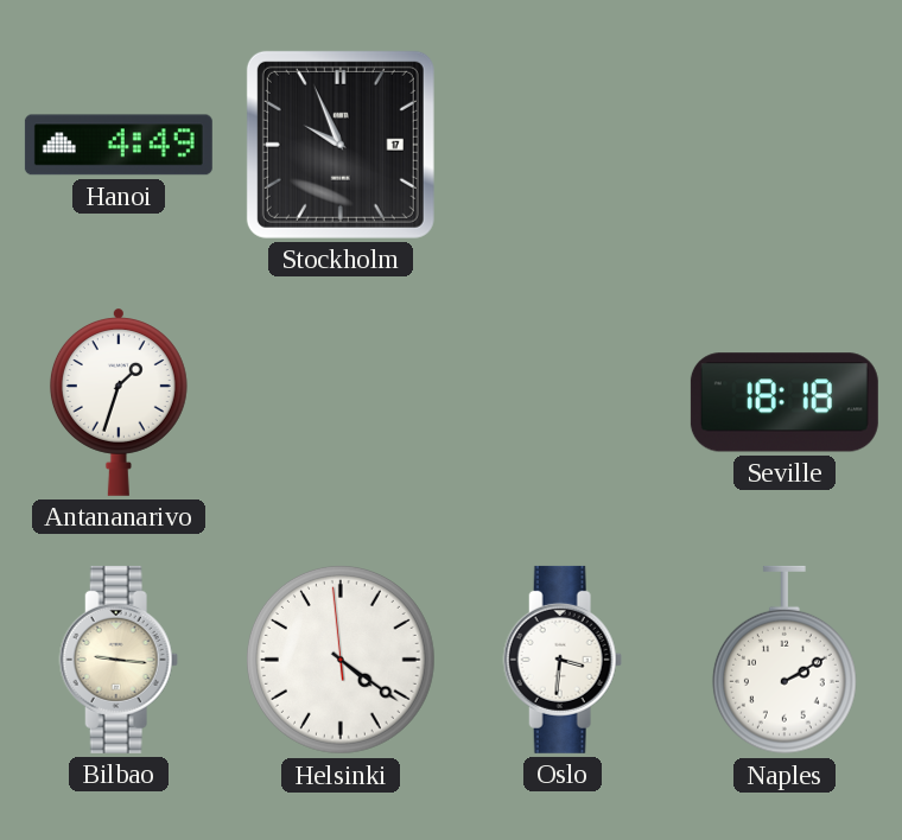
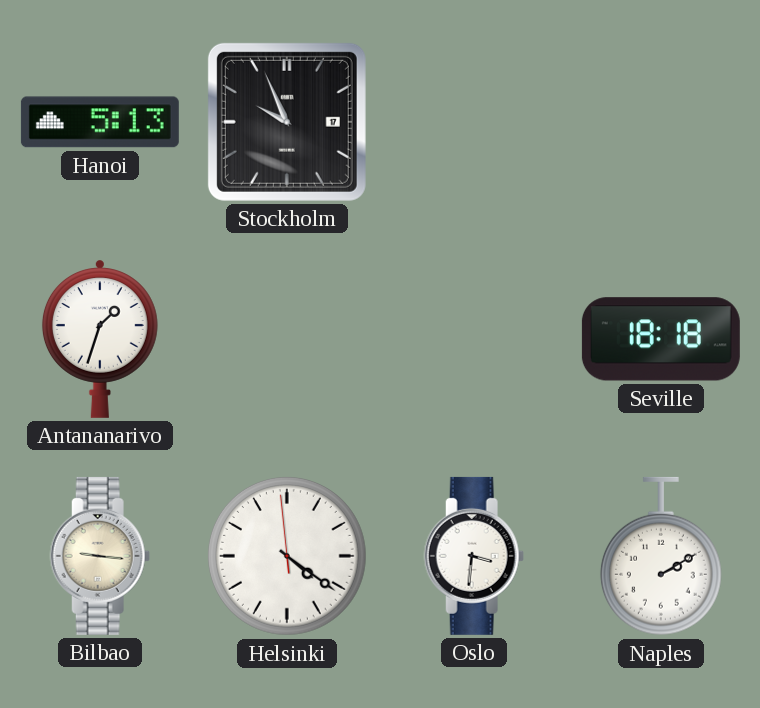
Hanoi: 4:49 -> 5:13
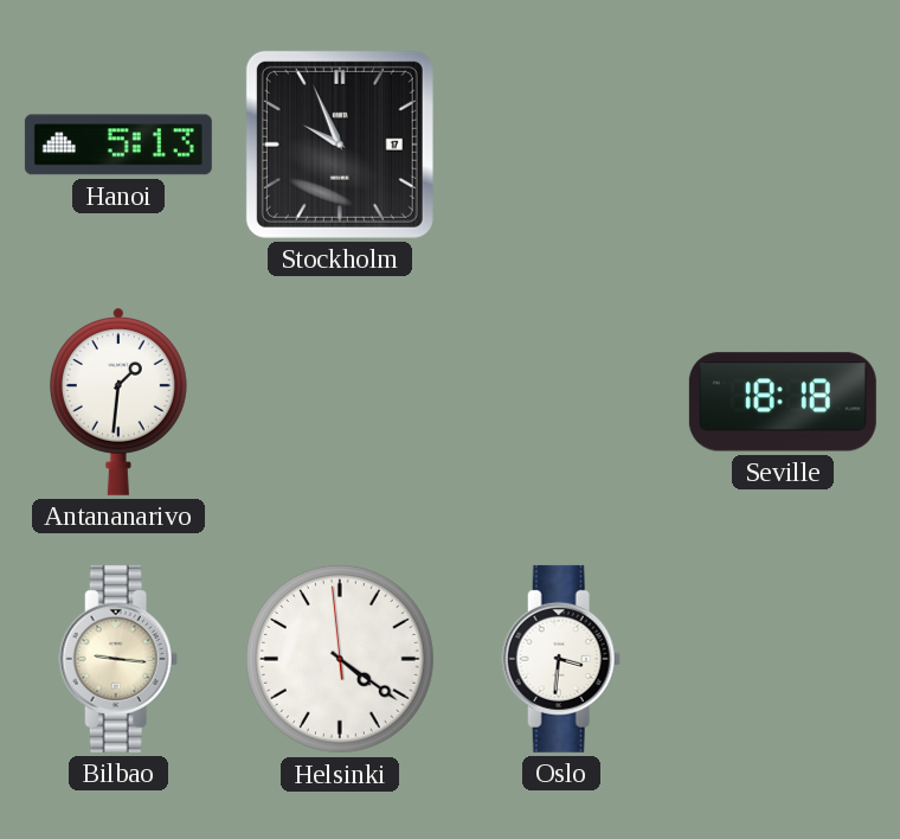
Antananarivo: 1:33 -> 1:31
Naples: 2:10 -> none
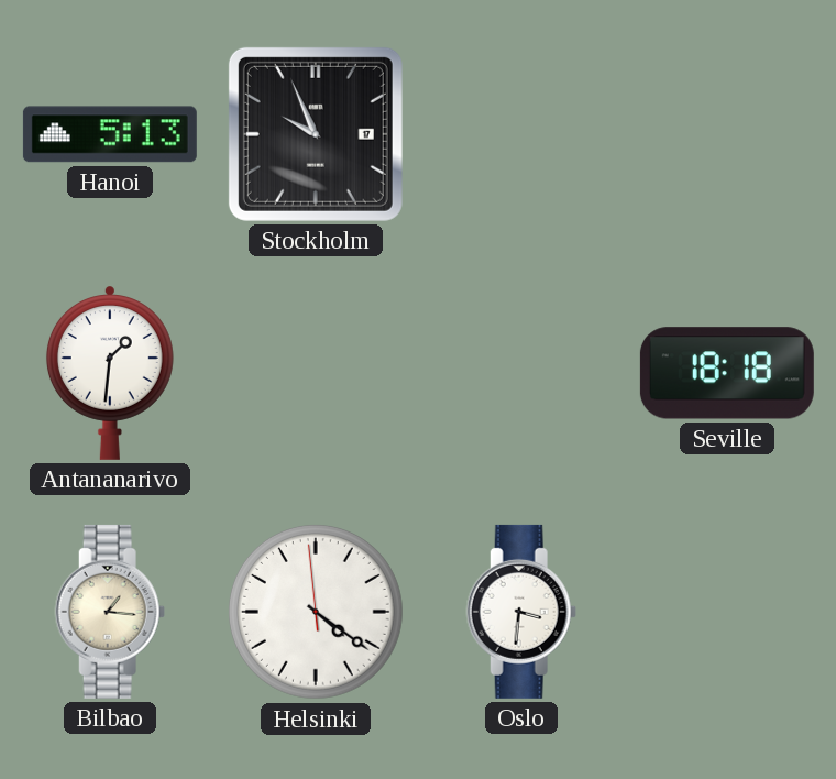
Bilbao: 9:16 -> 1:16
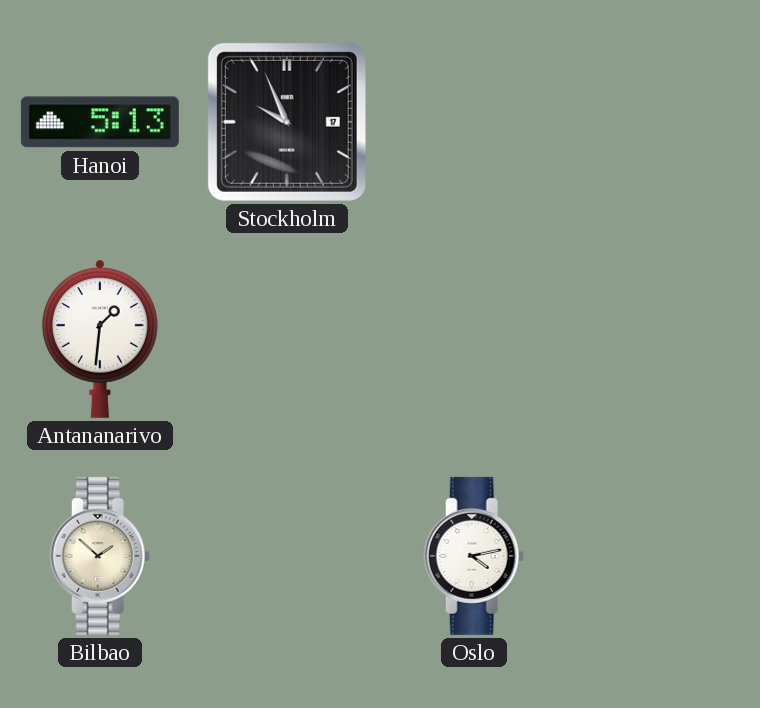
Seville: 18:18 -> none
Bilbao: 1:16 -> 1:52
Helsinki: 4:20 -> none
Oslo: 3:31 -> 4:13
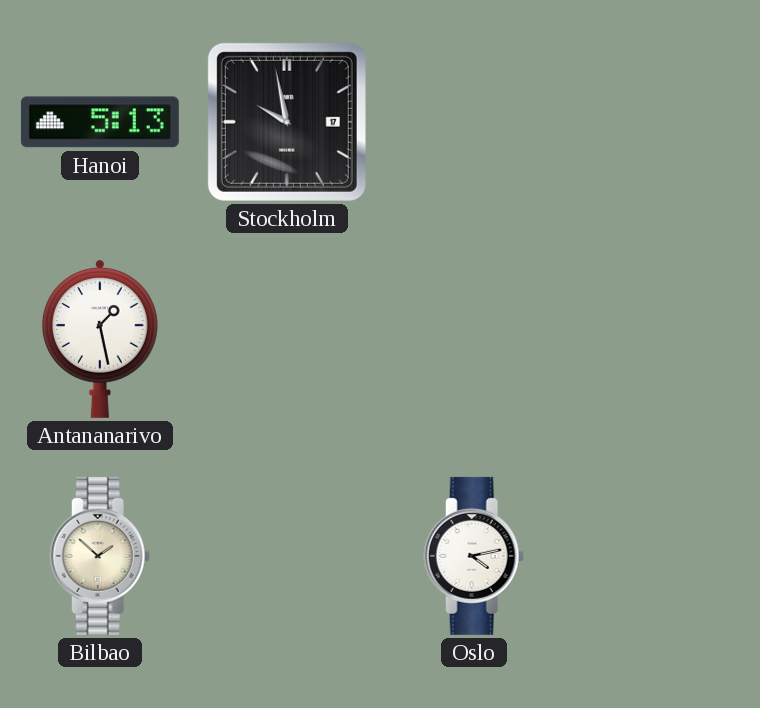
Stockholm: 9:56 -> 9:58
Antananarivo: 1:31 -> 1:28
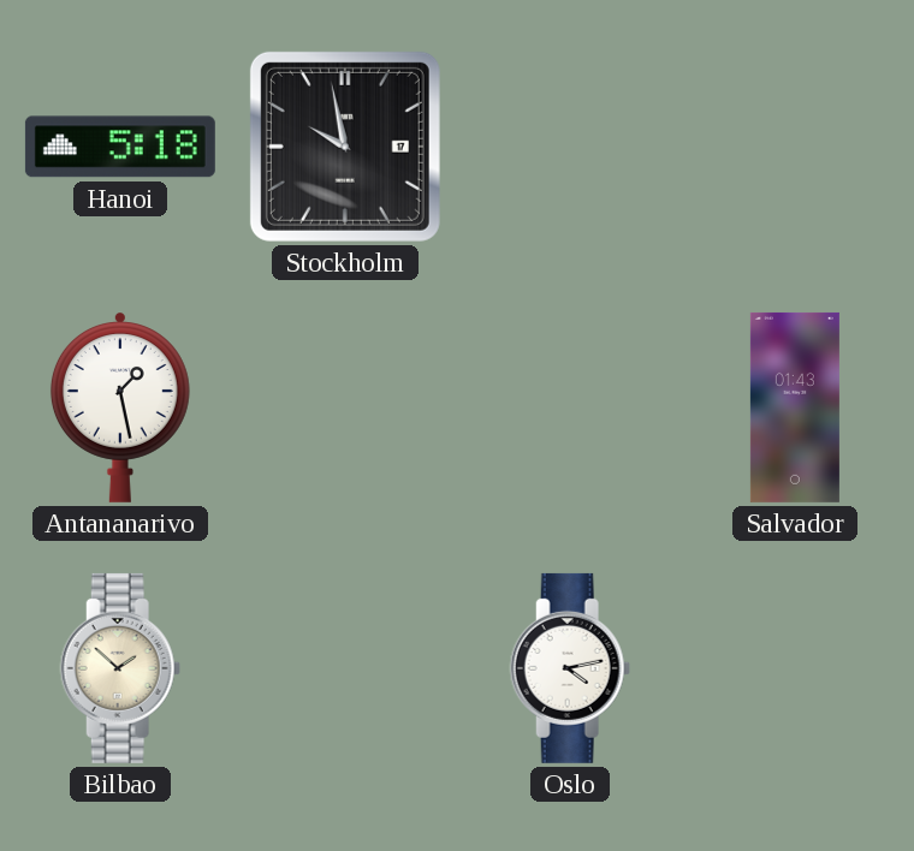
Hanoi: 5:13 -> 5:18
Salvador: none -> 01:43
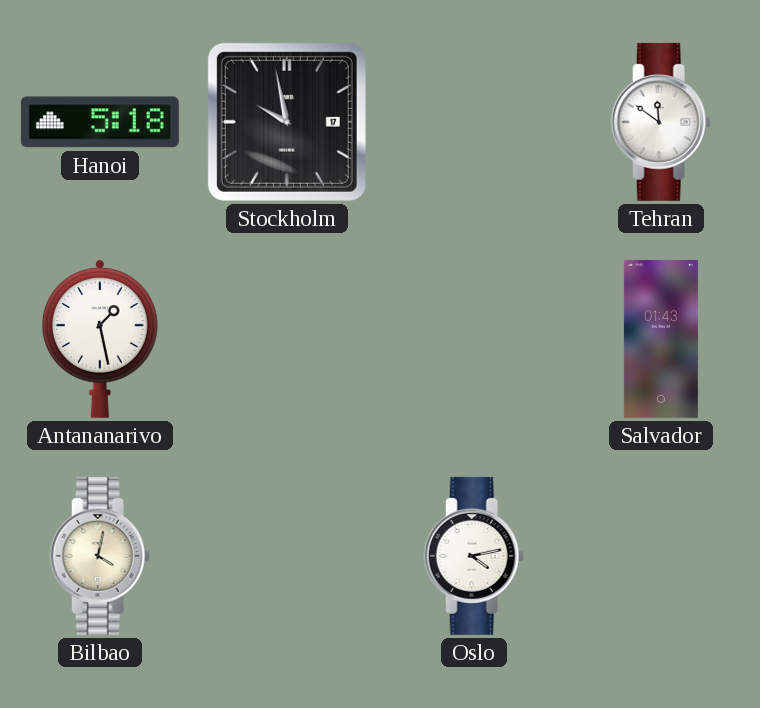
Tehran: none -> 11:51
Bilbao: 1:52 -> 4:02
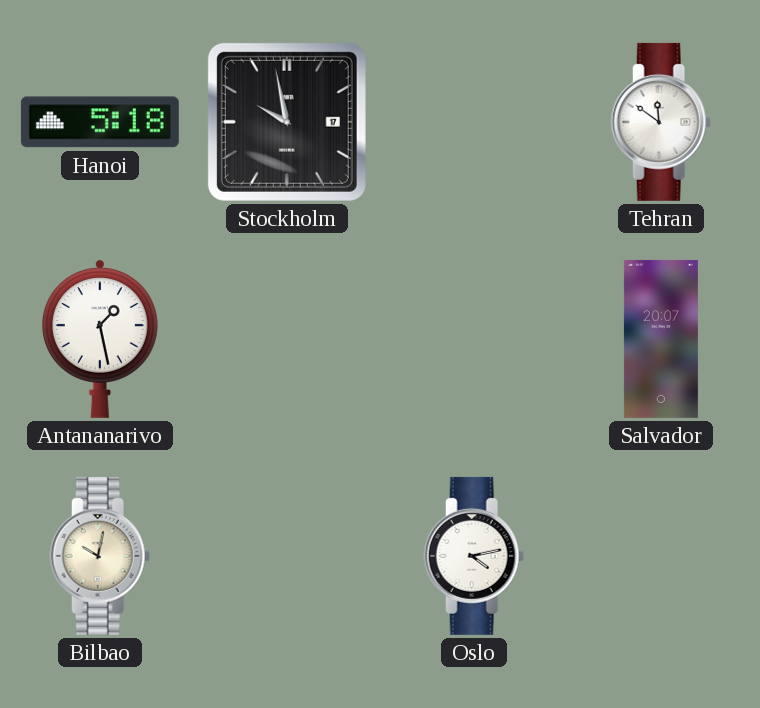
Salvador: 01:43 -> 20:07
Bilbao: 4:02 -> 10:02
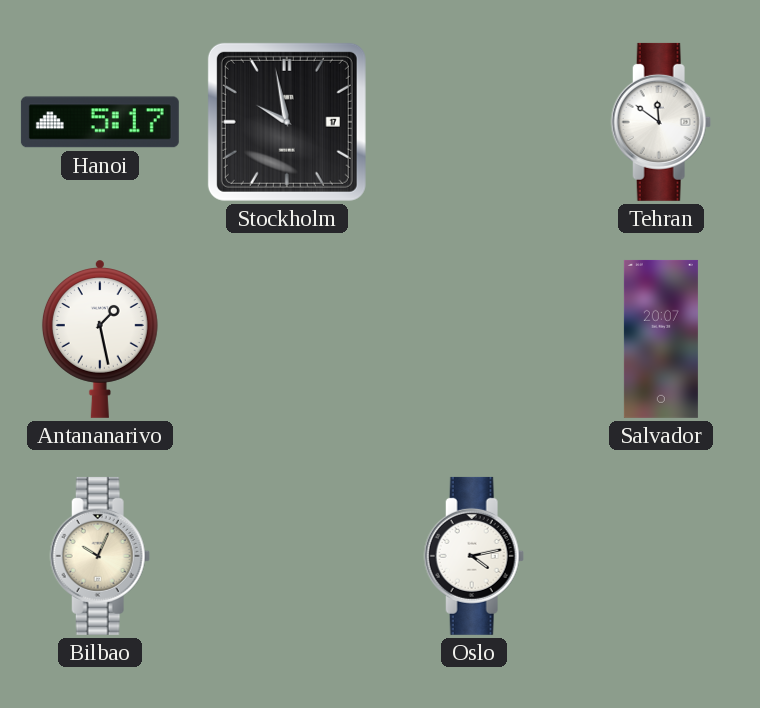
Hanoi: 5:18 -> 5:17
Bilbao: 10:02 -> 10:04
